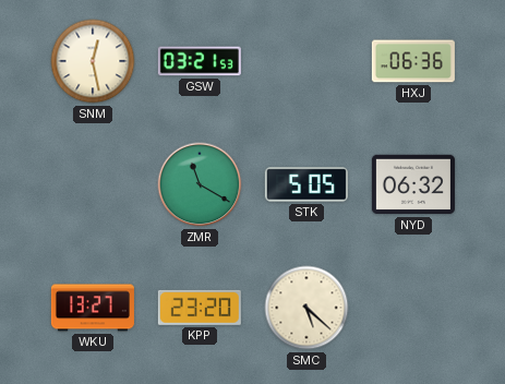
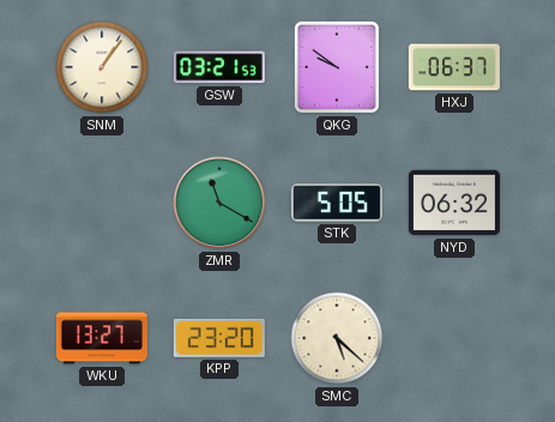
SNM: 12:28 -> 1:06
QKG: none -> 9:51
HXJ: 06:36 -> 06:37
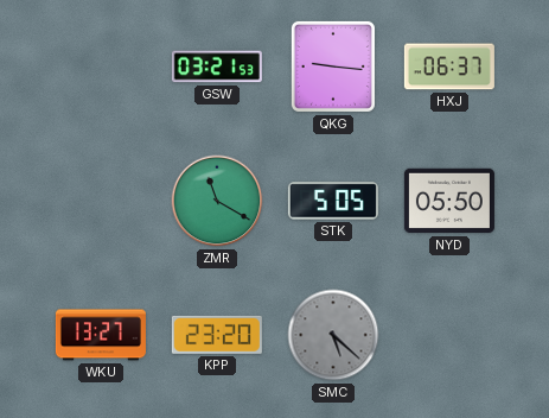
SNM: 1:06 -> none
QKG: 9:51 -> 9:16
NYD: 06:32 -> 05:50
SMC dial: cream -> grey
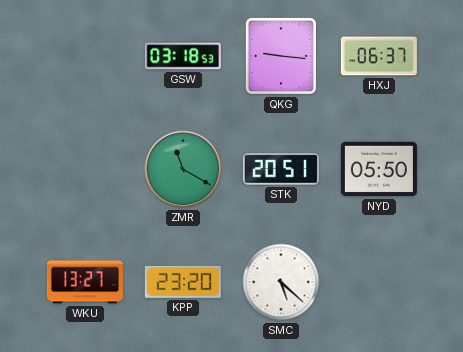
GSW: 03:21 -> 03:18
STK: 5:05 -> 20:51
SMC dial: grey -> white
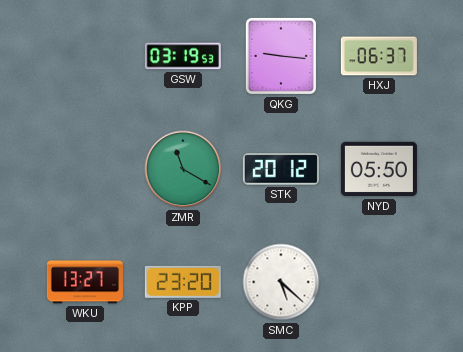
GSW: 03:18 -> 03:19
STK: 20:51 -> 20:12
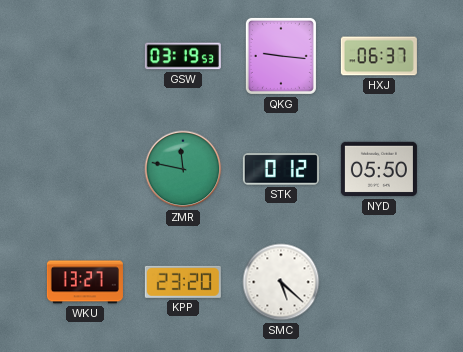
ZMR: 11:20 -> 11:47
STK: 20:12 -> 0:12
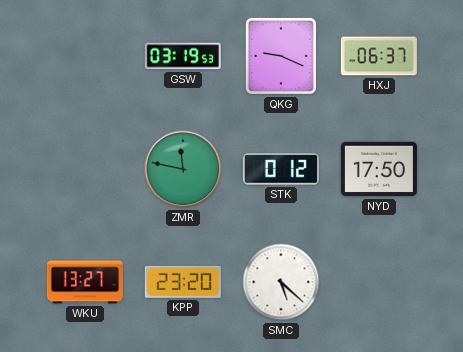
QKG: 9:16 -> 9:19
NYD: 05:50 -> 17:50
